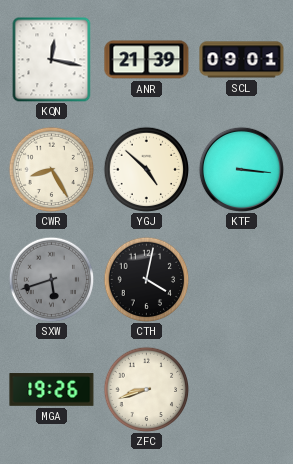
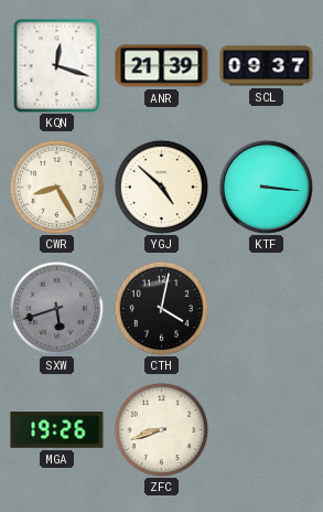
KQN: 12:17 -> 12:18
SCL: 09:01 -> 09:37
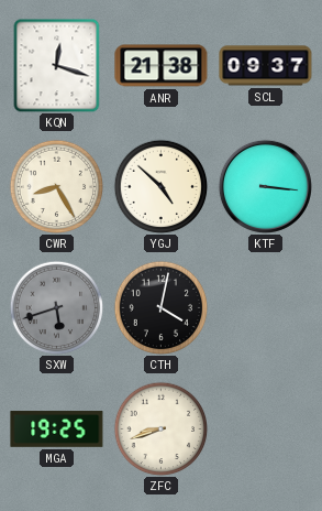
ANR: 21:39 -> 21:38
MGA: 19:26 -> 19:25
